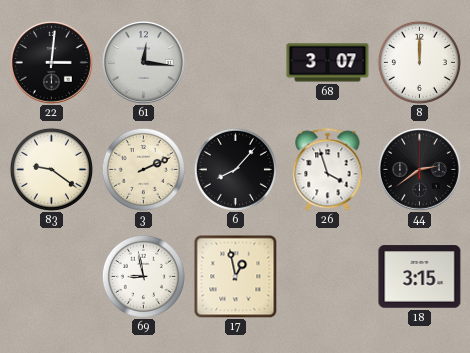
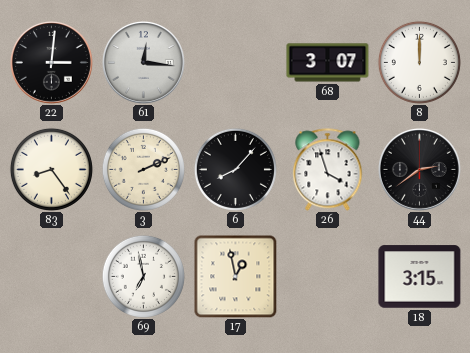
83: 9:21 -> 8:24
69: 8:58 -> 6:58
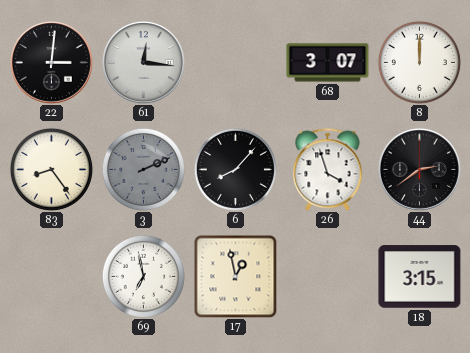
3 dial: cream -> grey
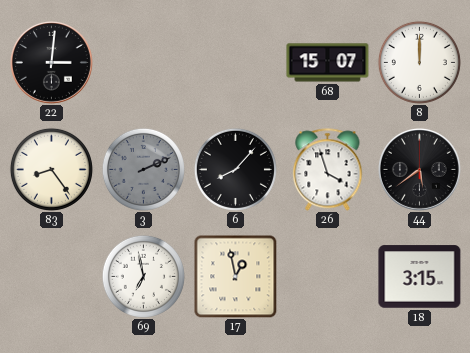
61: 12:16 -> none
68: 3:07 -> 15:07
44: 2:39 -> 5:39
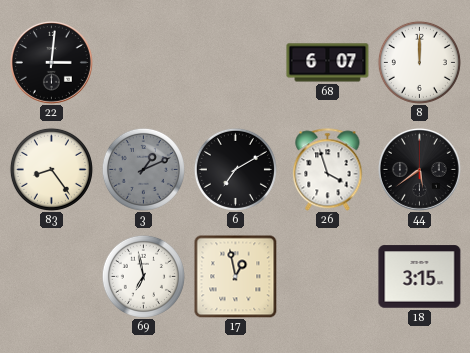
68: 15:07 -> 6:07
3: 2:11 -> 1:11
6: 8:07 -> 7:10
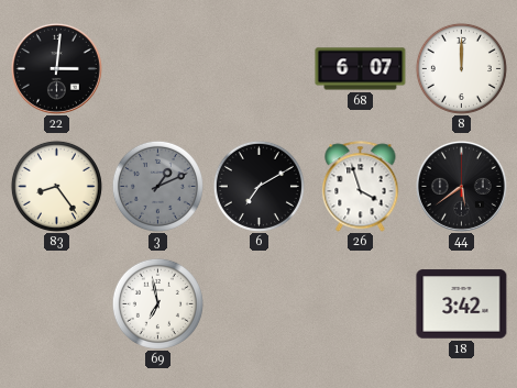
17: 12:58 -> none
18: 3:15 -> 3:42
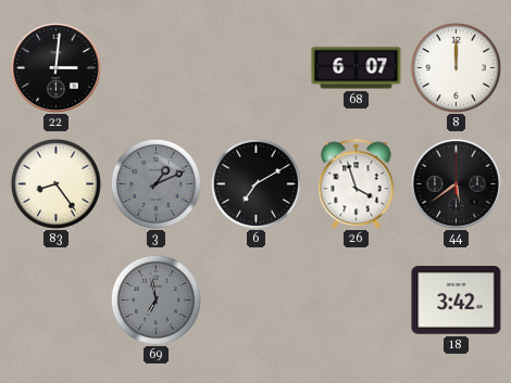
69 dial: white -> grey
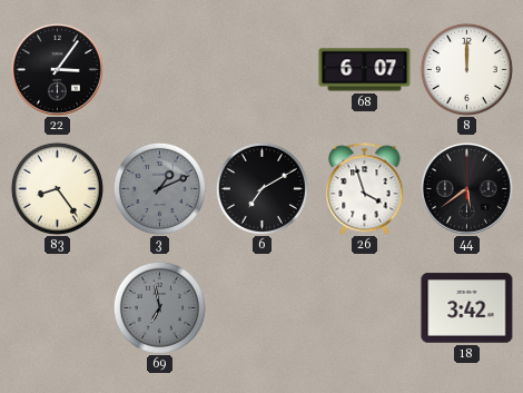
22: 3:01 -> 3:06
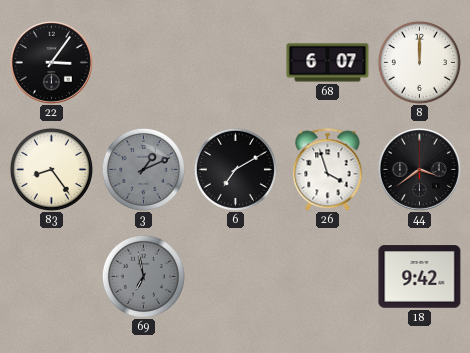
44: 5:39 -> 3:39
18: 3:42 -> 9:42
